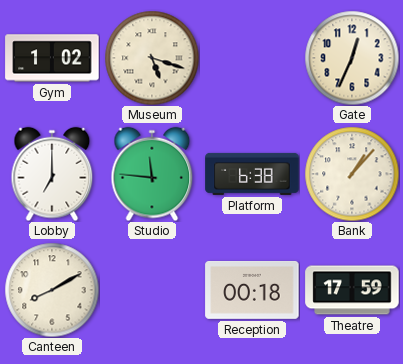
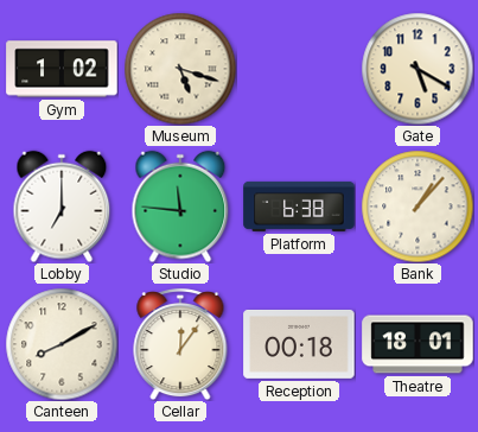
Gate: 12:34 -> 5:20
Cellar: none -> 12:06
Theatre: 17:59 -> 18:01
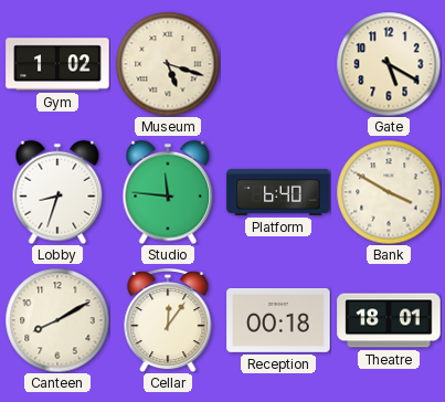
Lobby: 7:00 -> 8:33
Platform: 6:38 -> 6:40
Bank: 1:07 -> 3:50
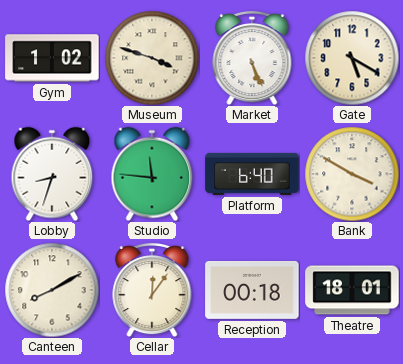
Museum: 5:18 -> 3:48
Market: none -> 5:26
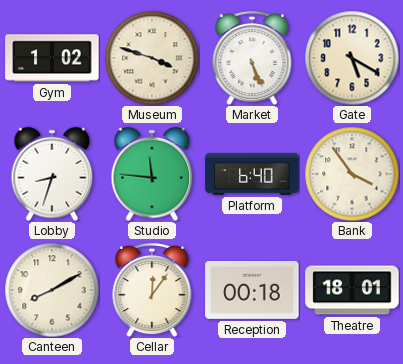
Bank: 3:50 -> 3:54
